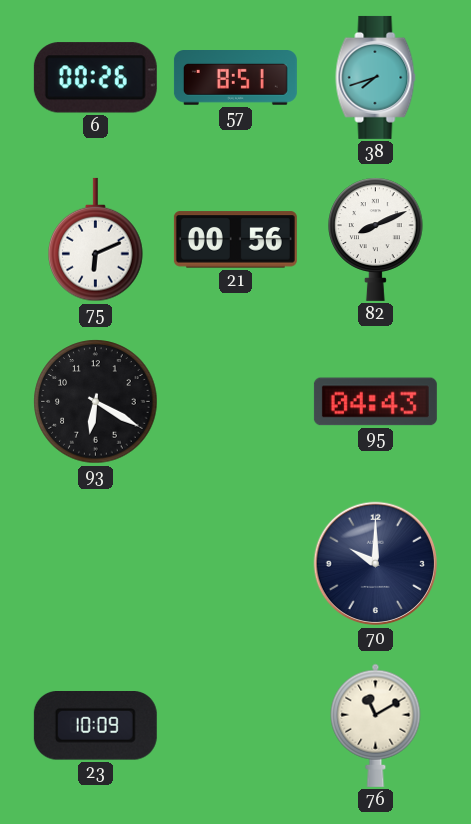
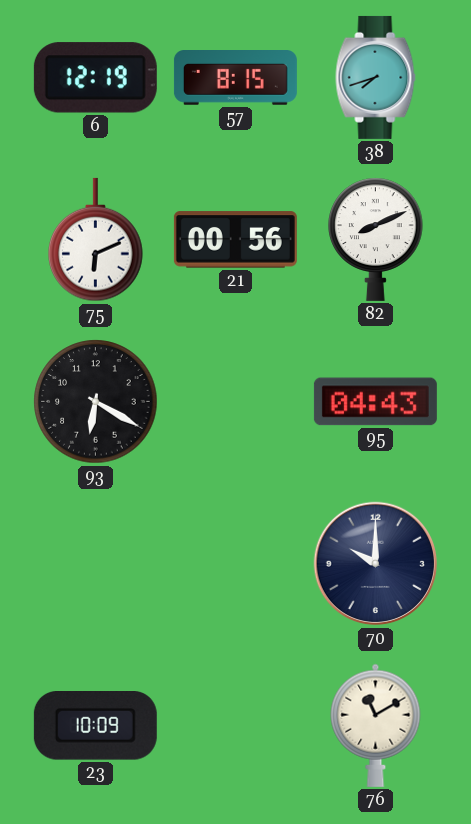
6: 00:26 -> 12:19
57: 8:51 -> 8:15
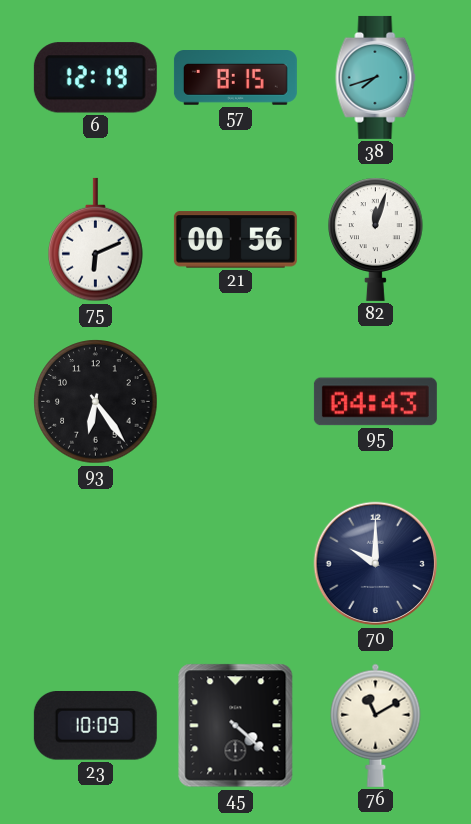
82: 8:11 -> 12:03
93: 6:20 -> 6:24
45: none -> 4:22
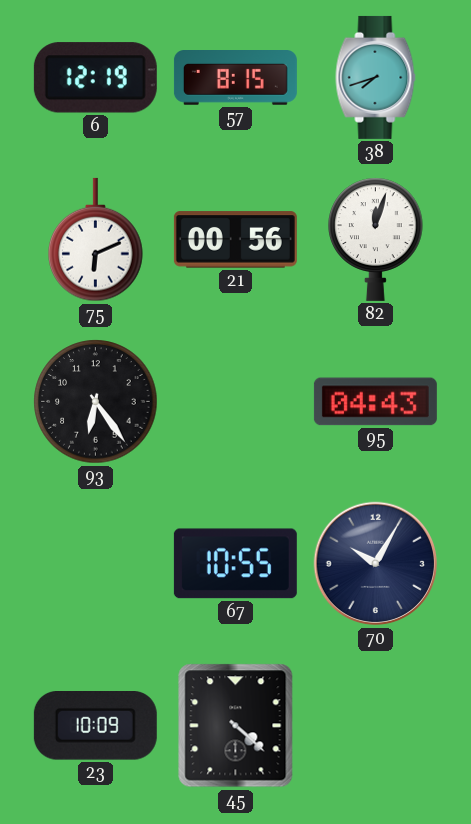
67: none -> 10:55
70: 10:00 -> 10:05
76: 11:10 -> none
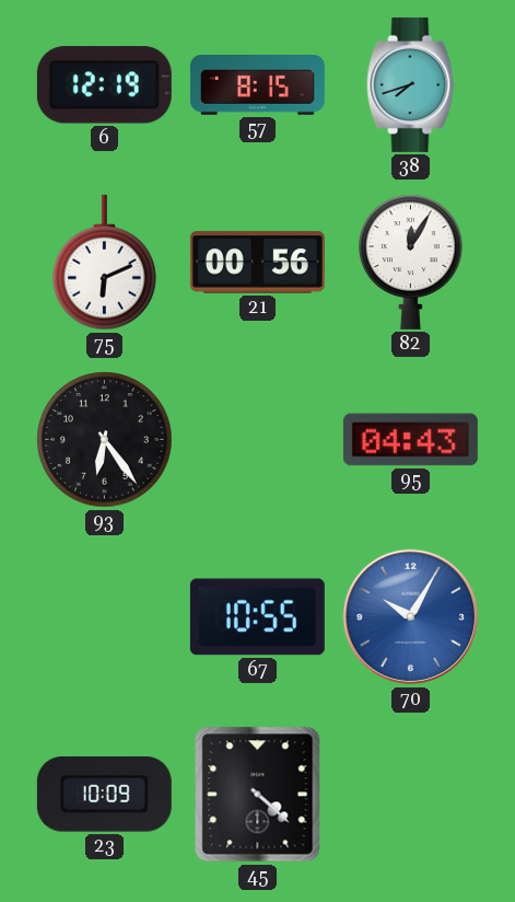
82: 12:03 -> 12:05
70 dial: navy -> blue
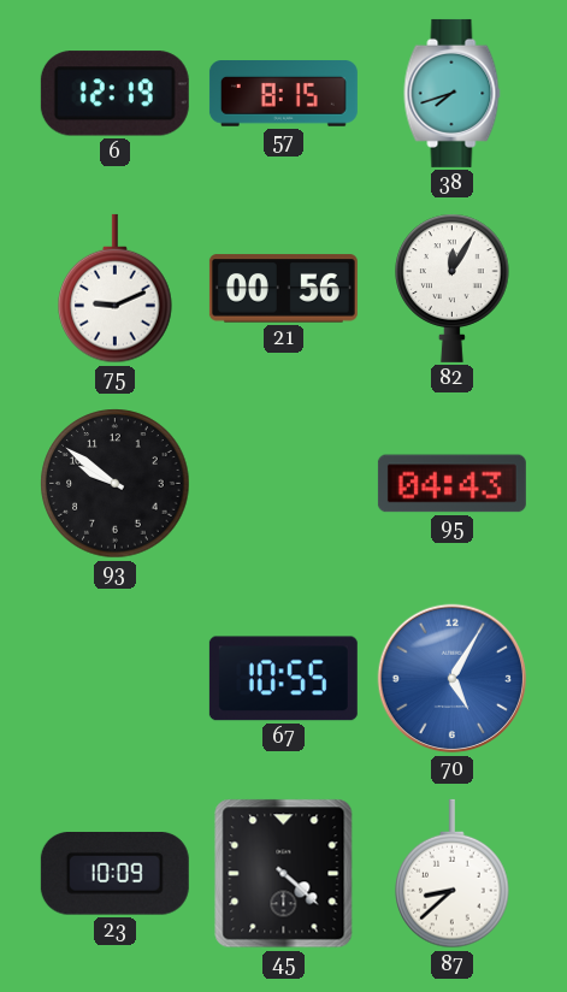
75: 6:11 -> 9:11
93: 6:24 -> 9:51
70: 10:05 -> 5:05
87: none -> 8:38
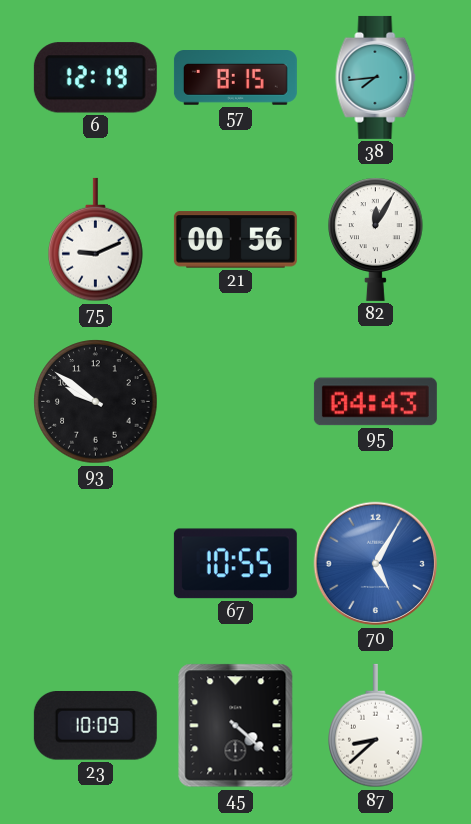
38: 7:42 -> 7:44
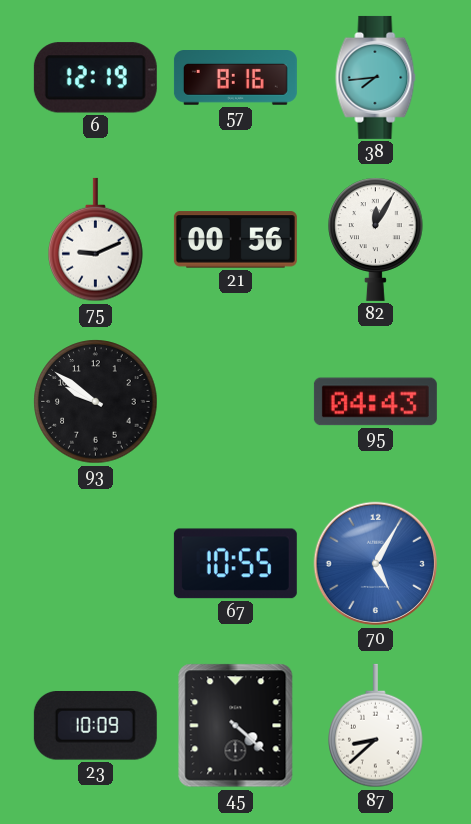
57: 8:15 -> 8:16
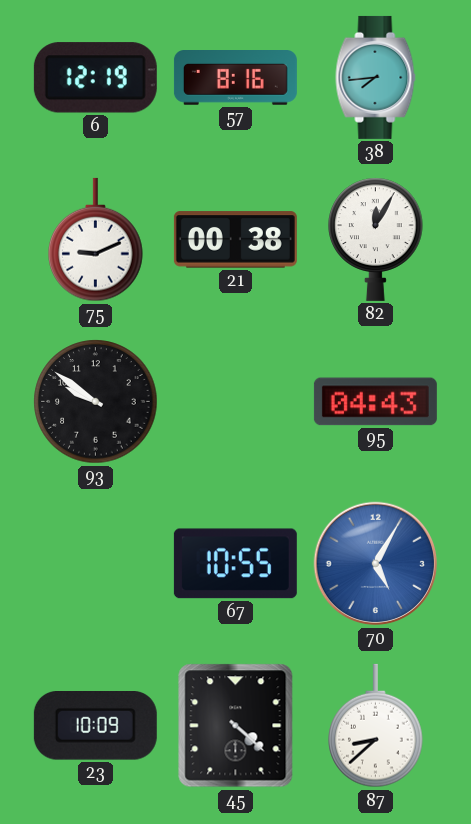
21: 00:56 -> 00:38
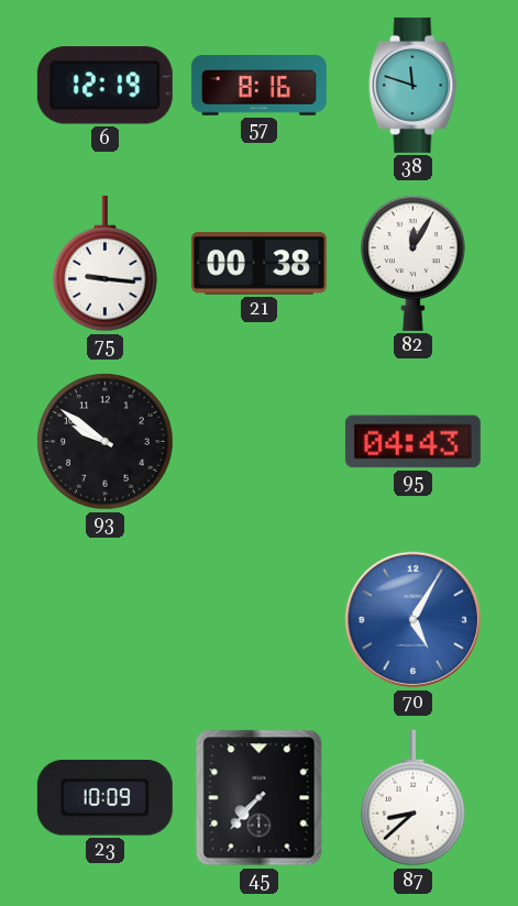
38: 7:44 -> 11:48
75: 9:11 -> 9:16
67: 10:55 -> none
45: 4:22 -> 7:37
